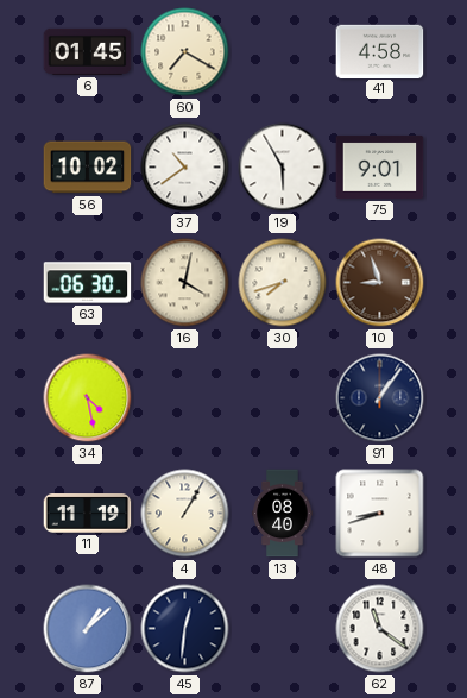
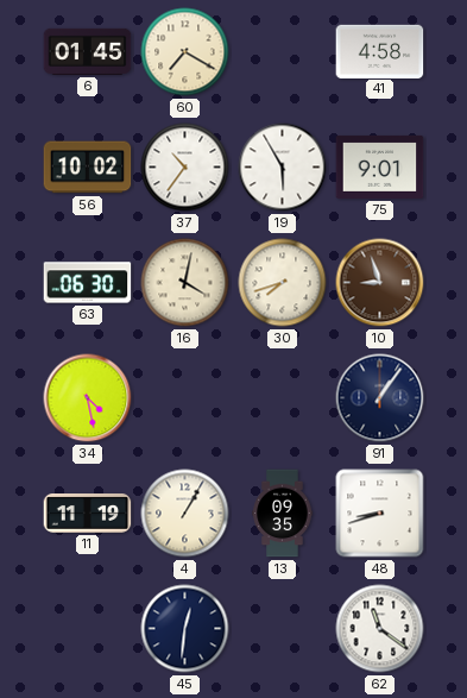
37: 10:39 -> 10:36
13: 08:40 -> 09:35
87: 1:08 -> none
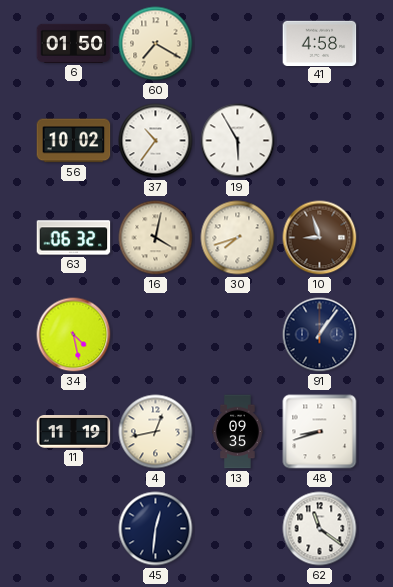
6: 01:45 -> 01:50
75: 9:01 -> none
63: 06:30 -> 06:32
4: 1:05 -> 12:43
